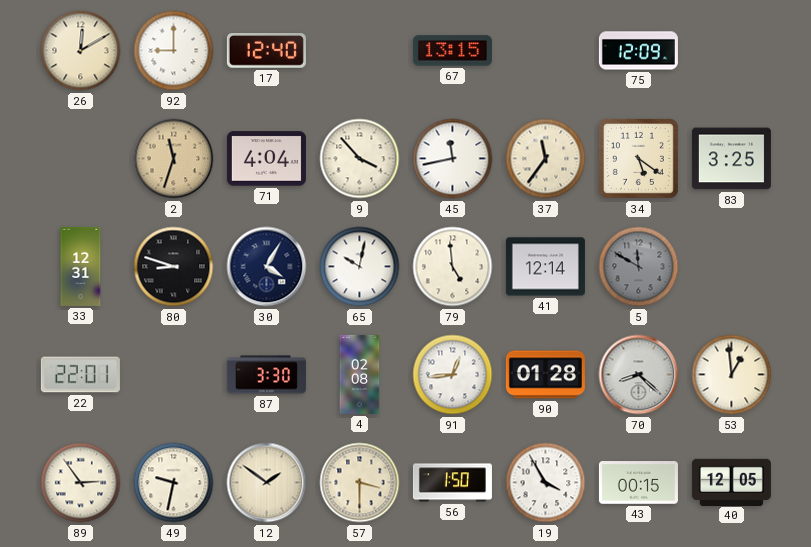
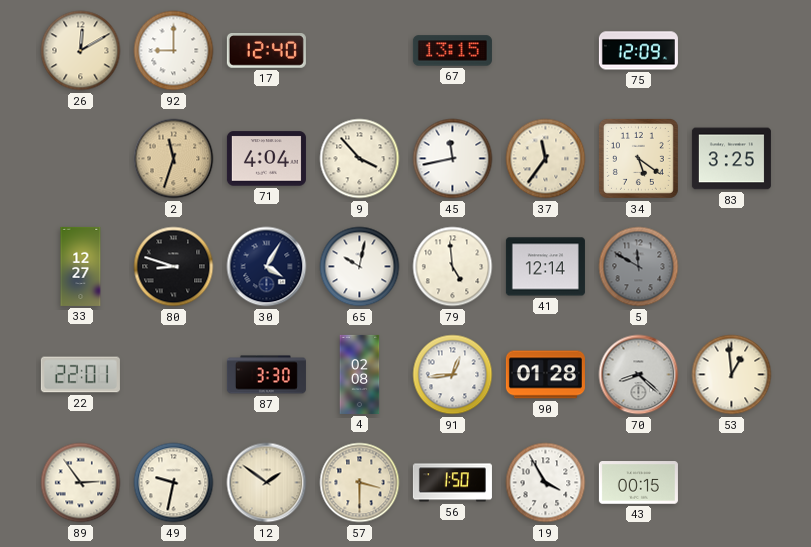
33: 12:31 -> 12:27
40: 12:05 -> none
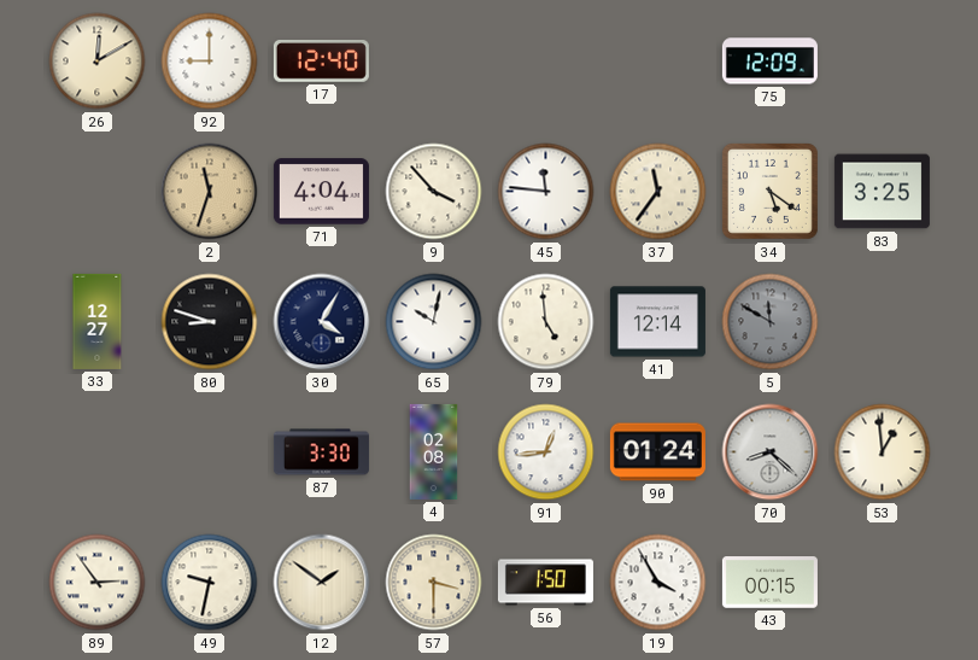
67: 13:15 -> none
45: 11:43 -> 11:46
22: 22:01 -> none
90: 01:28 -> 01:24
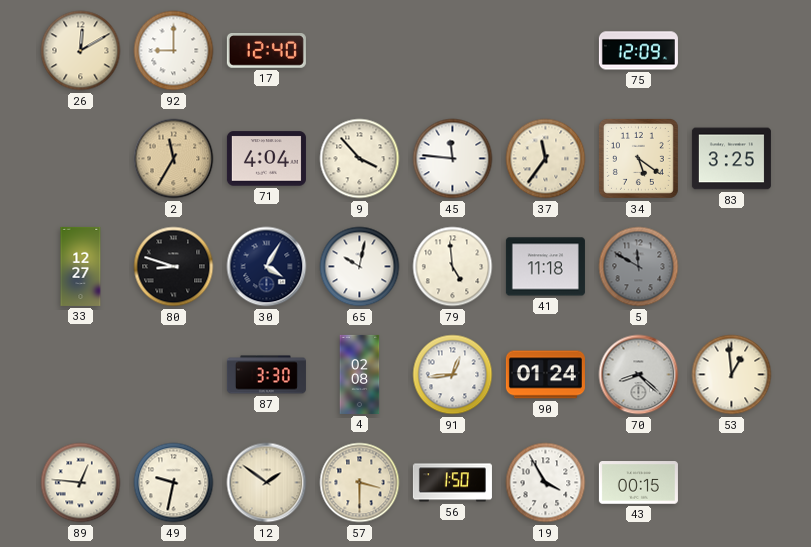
2: 11:33 -> 11:35
41: 12:14 -> 11:18
89: 2:54 -> 12:46
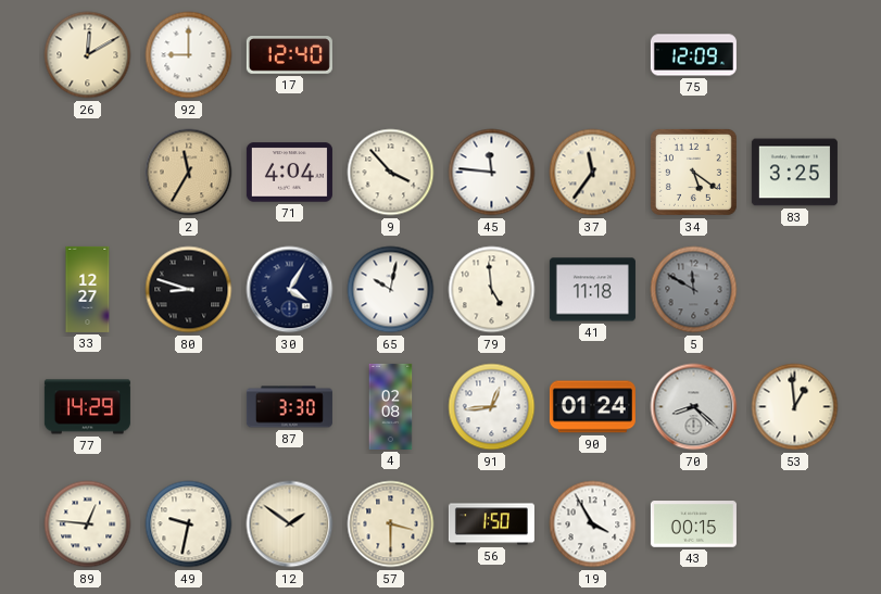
77: none -> 14:29
